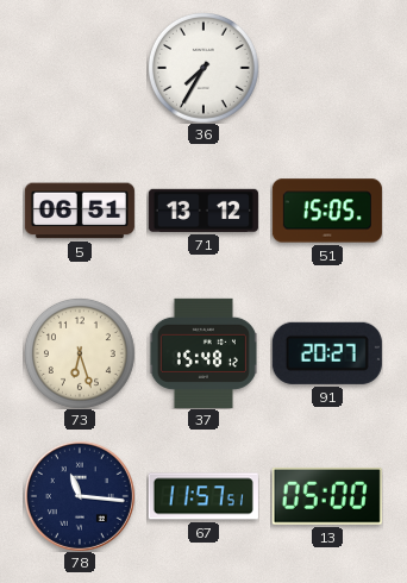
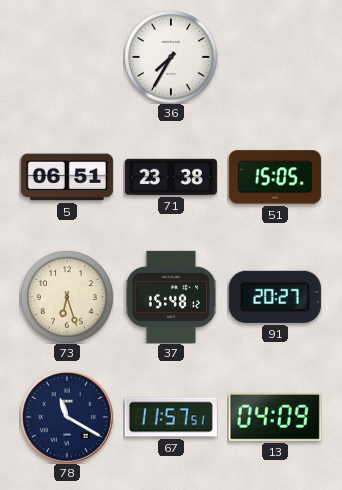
71: 13:12 -> 23:38
78: 11:16 -> 11:20
13: 05:00 -> 04:09
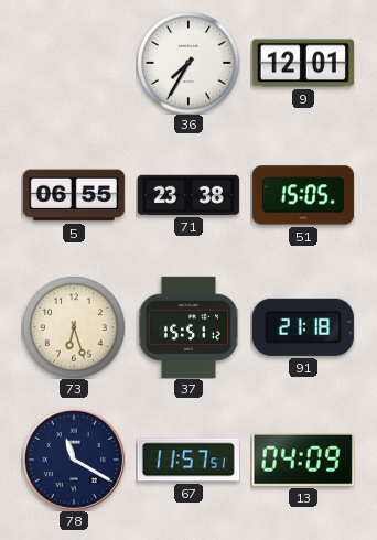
9: none -> 12:01
5: 06:51 -> 06:55
37: 15:48 -> 15:51
91: 20:27 -> 21:18
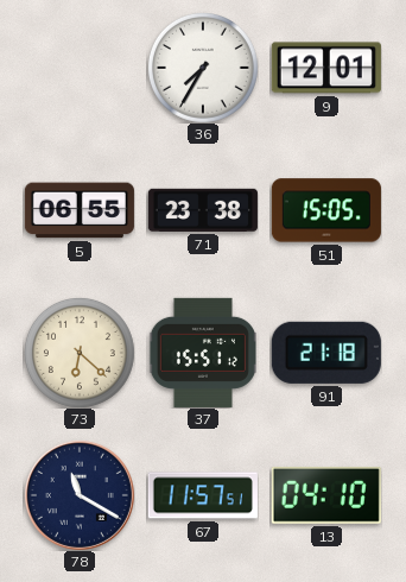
73: 6:27 -> 6:22
13: 04:09 -> 04:10
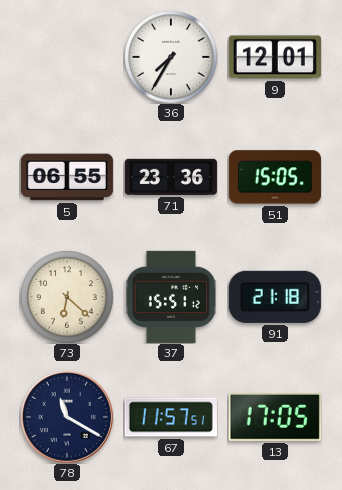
71: 23:38 -> 23:36
13: 04:10 -> 17:05
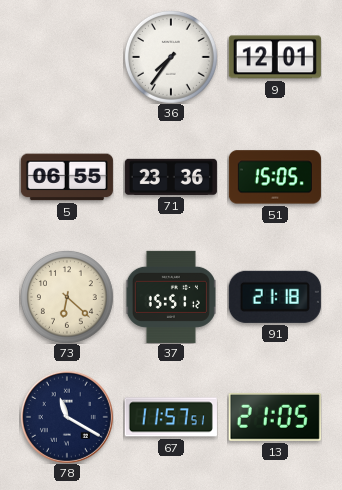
36: 7:35 -> 7:36
13: 17:05 -> 21:05
